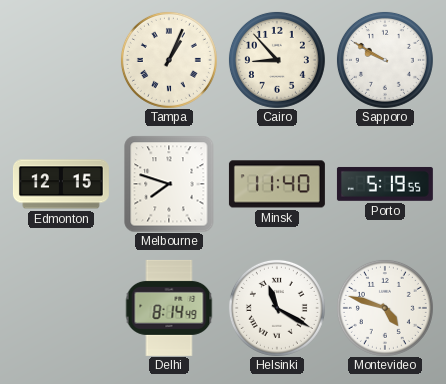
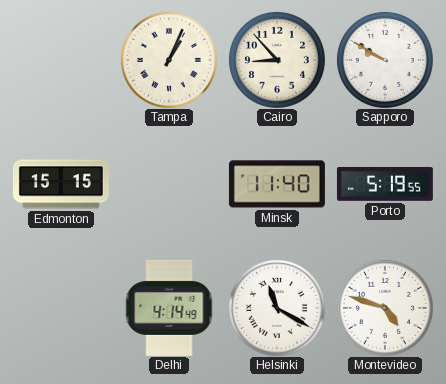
Edmonton: 12:15 -> 15:15
Melbourne: 7:48 -> none
Delhi: 8:14 -> 4:14
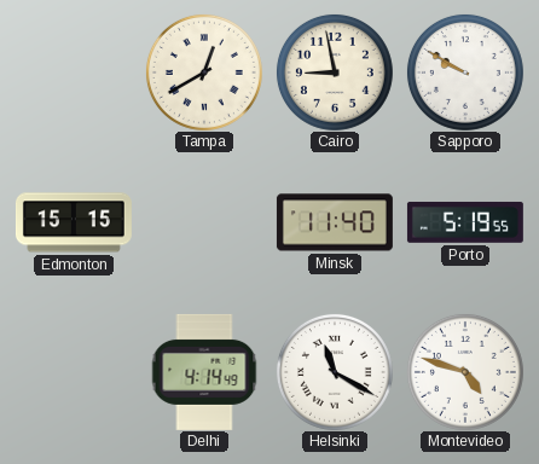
Tampa: 1:04 -> 12:40
Cairo: 8:53 -> 8:58
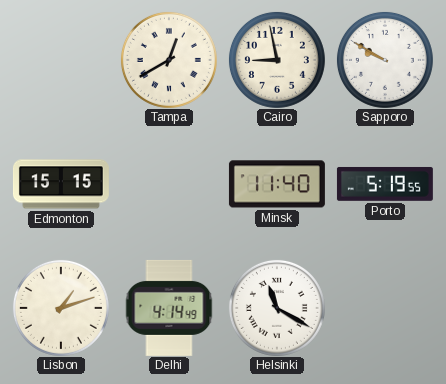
Lisbon: none -> 1:12
Montevideo: 4:48 -> none
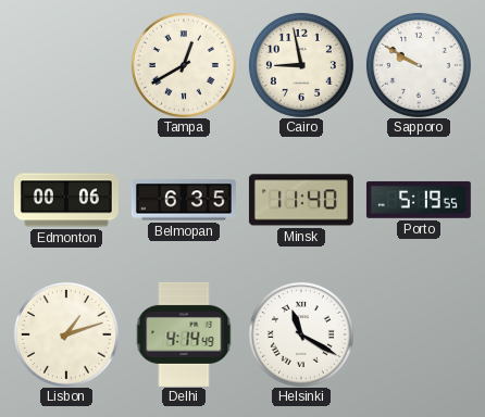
Edmonton: 15:15 -> 00:06
Belmopan: none -> 6:35
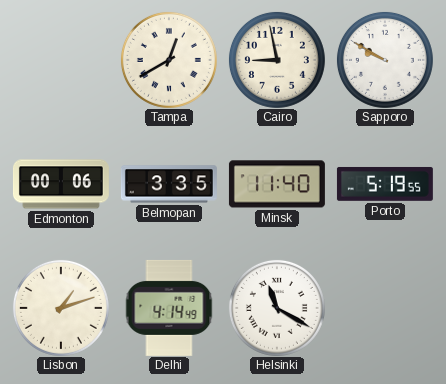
Belmopan: 6:35 -> 3:35
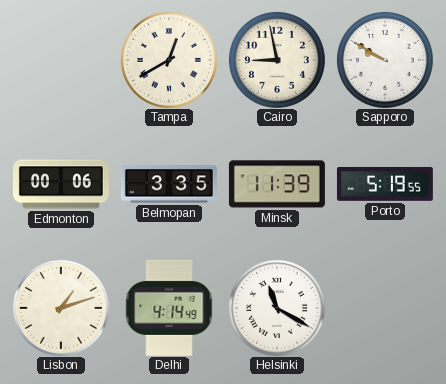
Minsk: 11:40 -> 11:39
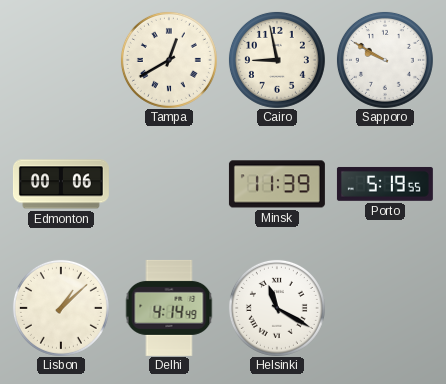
Belmopan: 3:35 -> none
Lisbon: 1:12 -> 1:08
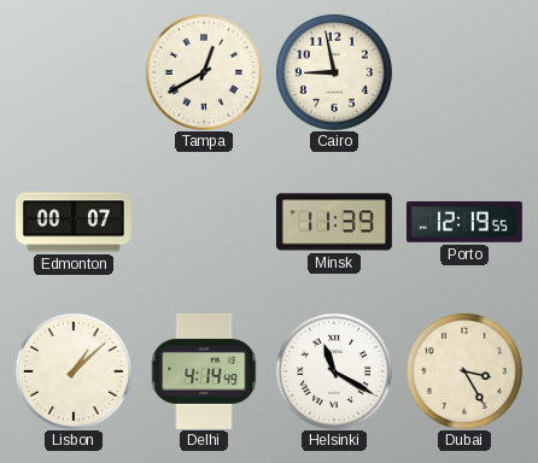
Sapporo: 9:50 -> none
Edmonton: 00:06 -> 00:07
Porto: 5:19 -> 12:19
Dubai: none -> 3:25
